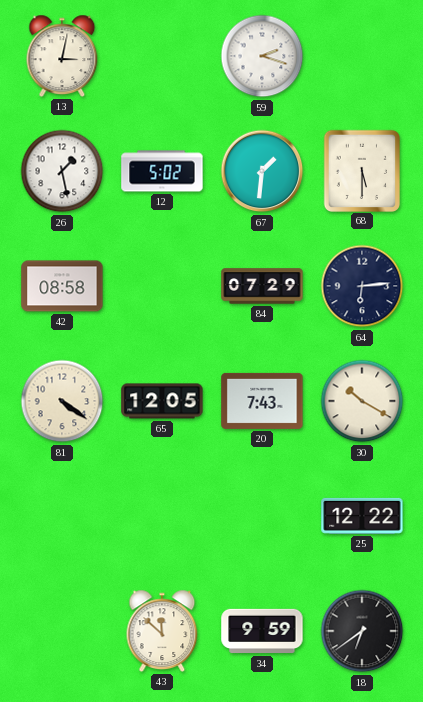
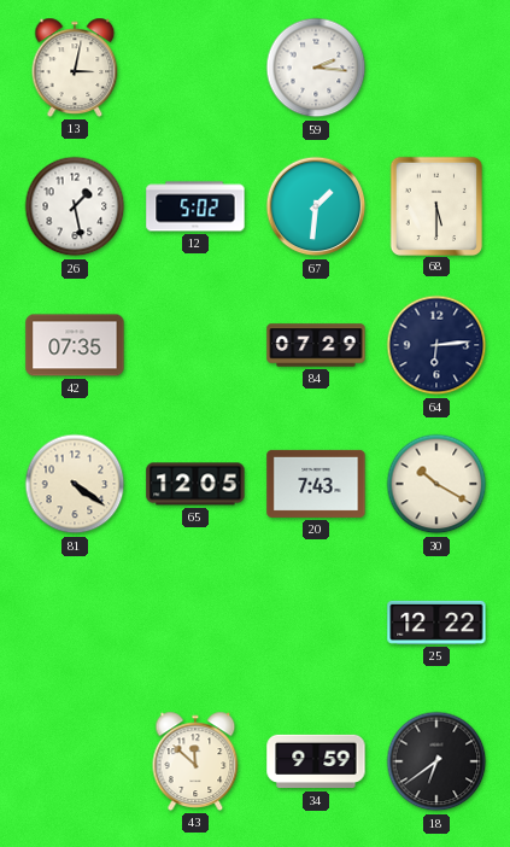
59: 2:18 -> 2:16
42: 08:58 -> 07:35
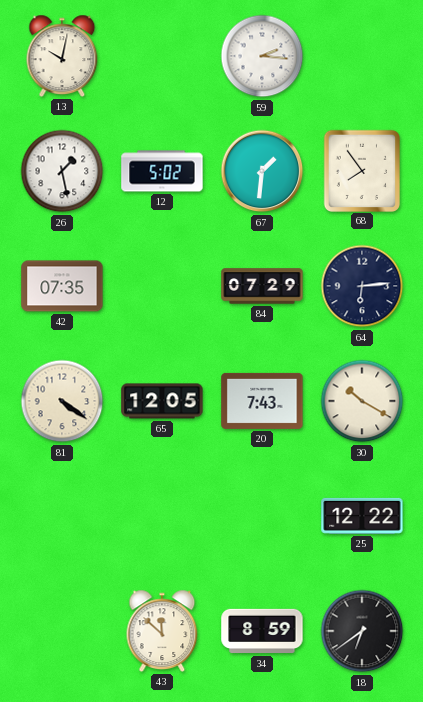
13: 3:02 -> 10:02
68: 5:30 -> 7:54
34: 9:59 -> 8:59
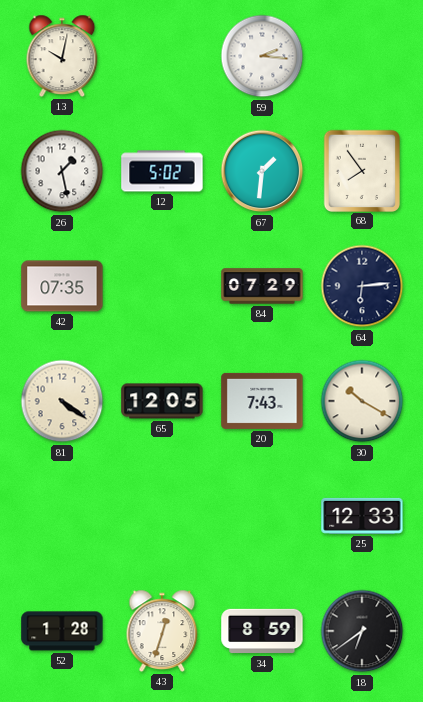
25: 12:22 -> 12:33
52: none -> 1:28
43: 11:52 -> 12:33
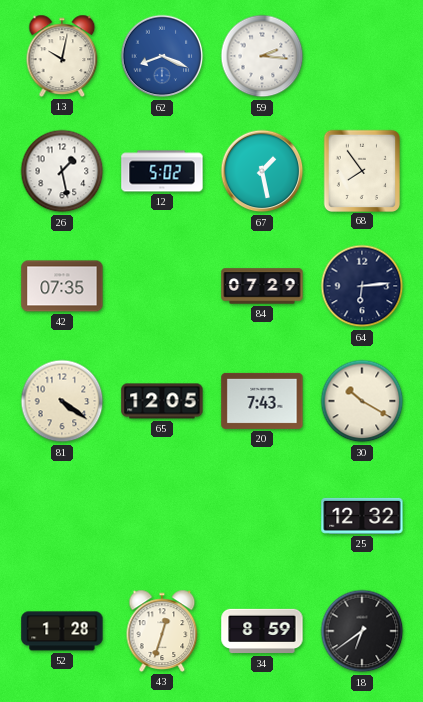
62: none -> 8:19
67: 1:31 -> 1:28
25: 12:33 -> 12:32
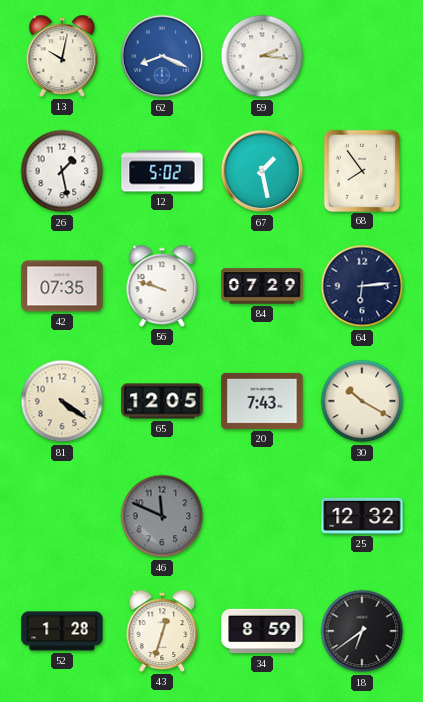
56: none -> 9:48
46: none -> 11:49
